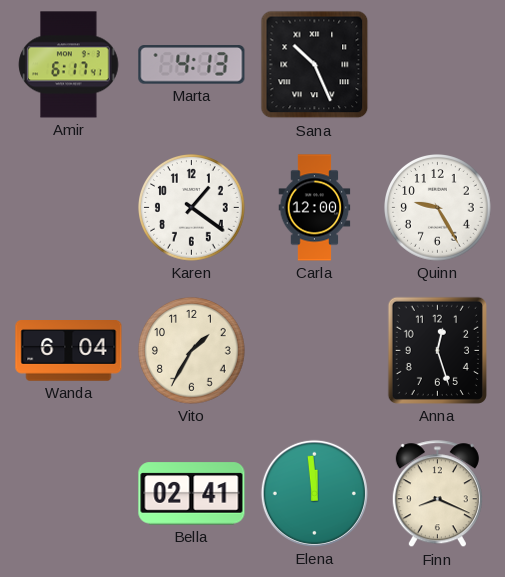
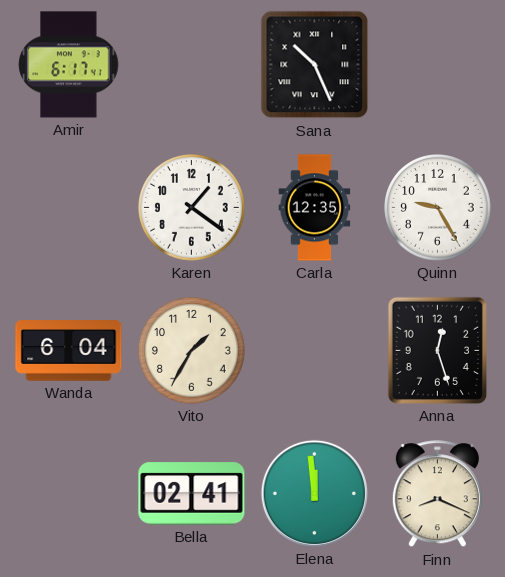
Marta: 4:13 -> none
Carla: 12:00 -> 12:35
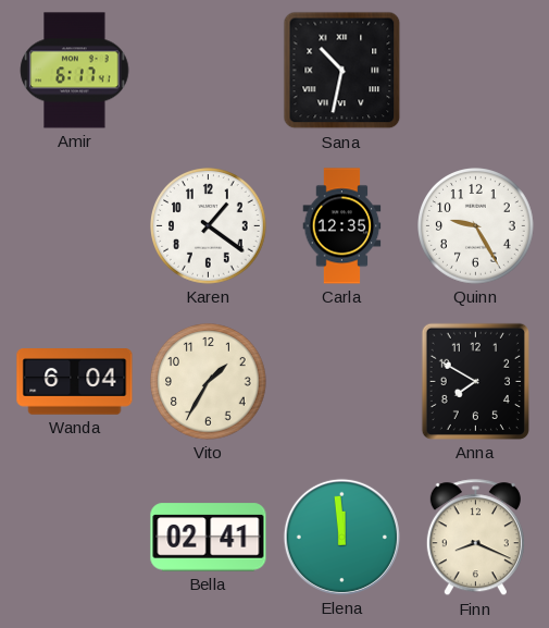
Sana: 10:26 -> 10:32
Anna: 12:27 -> 7:50
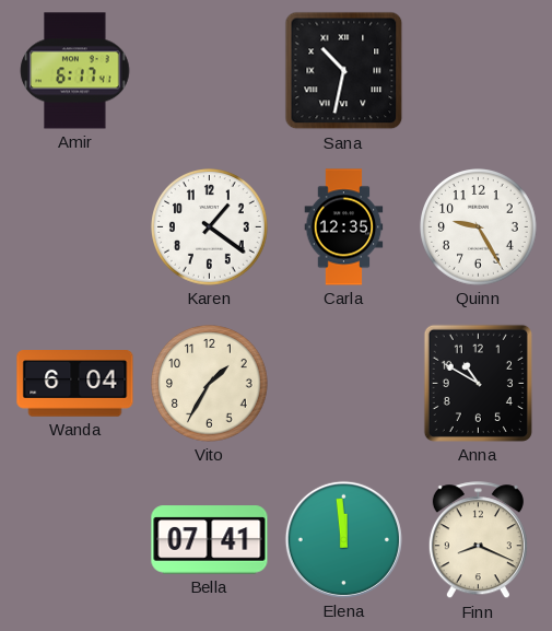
Anna: 7:50 -> 10:50
Bella: 02:41 -> 07:41
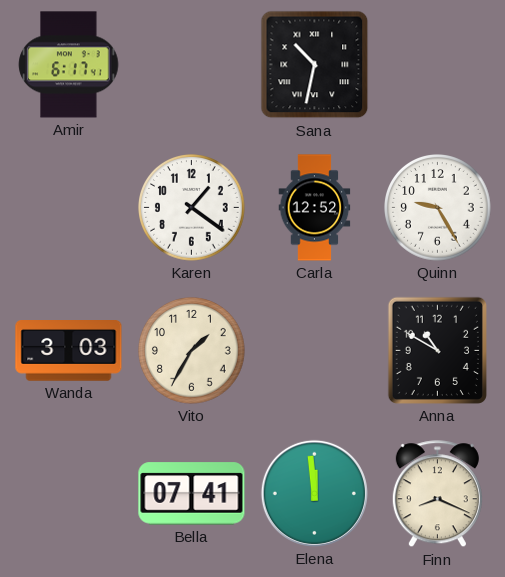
Carla: 12:35 -> 12:52
Wanda: 6:04 -> 3:03
